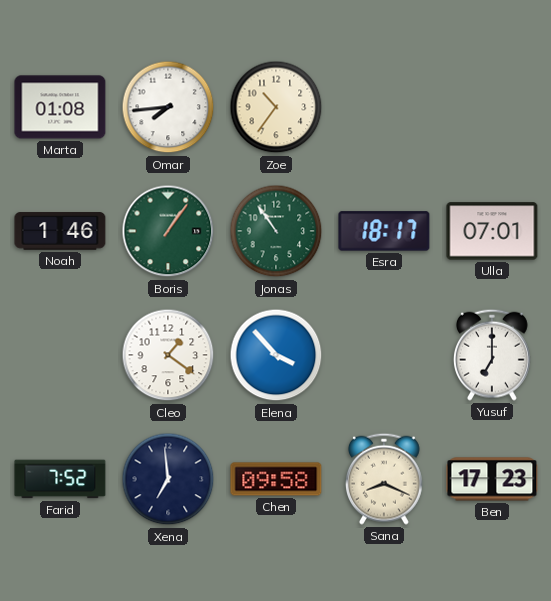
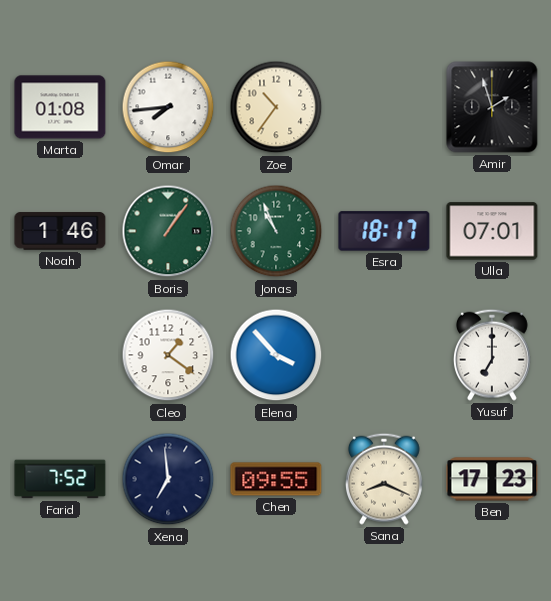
Amir: none -> 1:57
Jonas: 10:54 -> 10:56
Chen: 09:58 -> 09:55
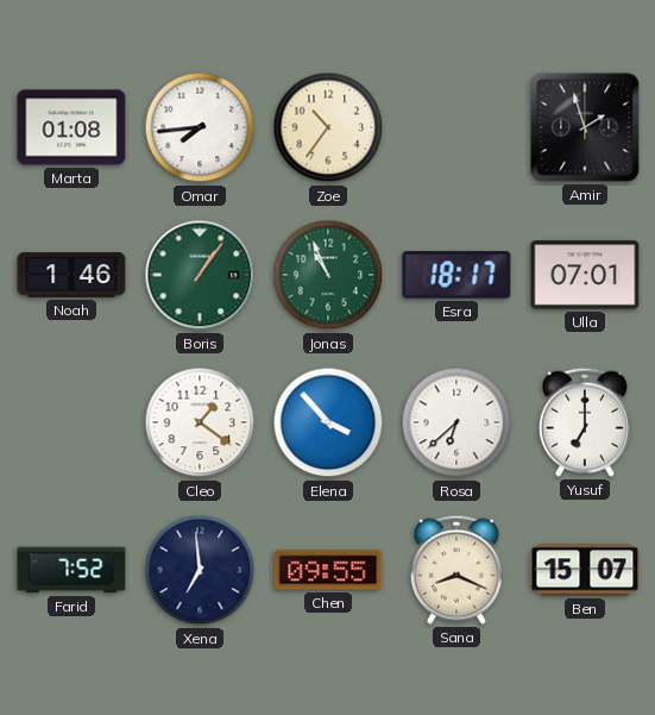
Rosa: none -> 6:38
Ben: 17:23 -> 15:07
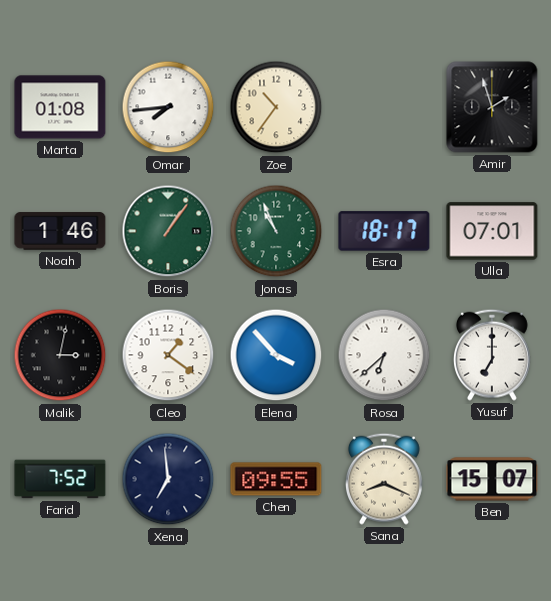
Malik: none -> 3:02
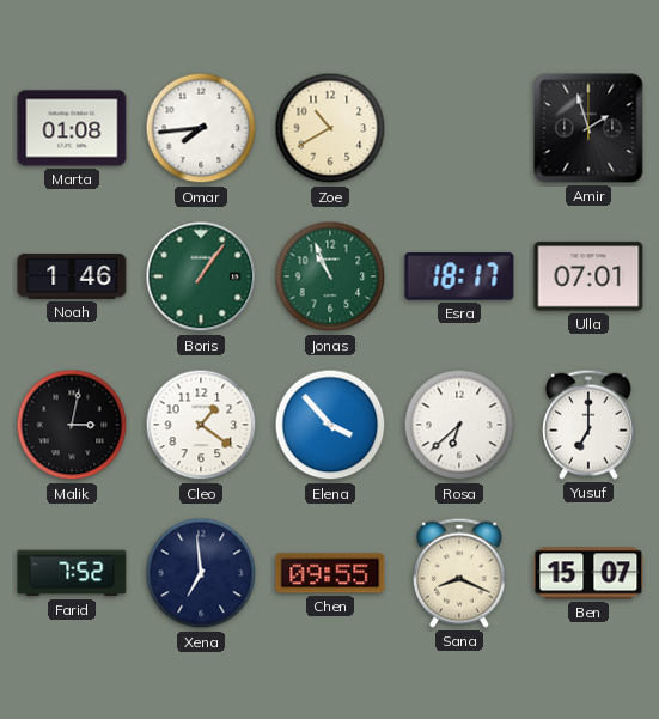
Zoe: 10:36 -> 10:40
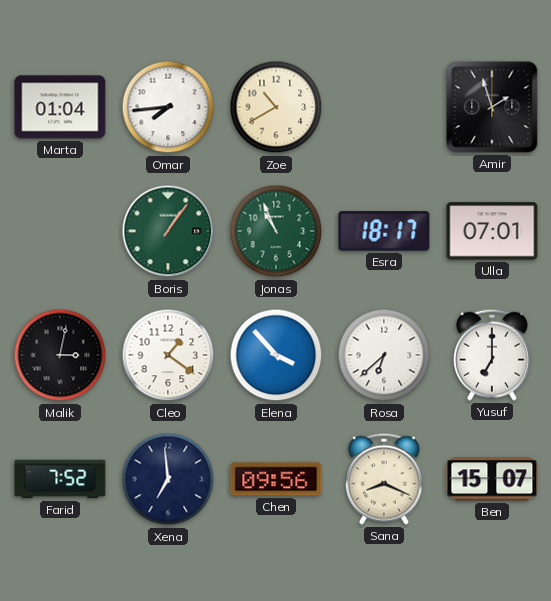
Marta: 01:08 -> 01:04
Noah: 1:46 -> none
Chen: 09:55 -> 09:56
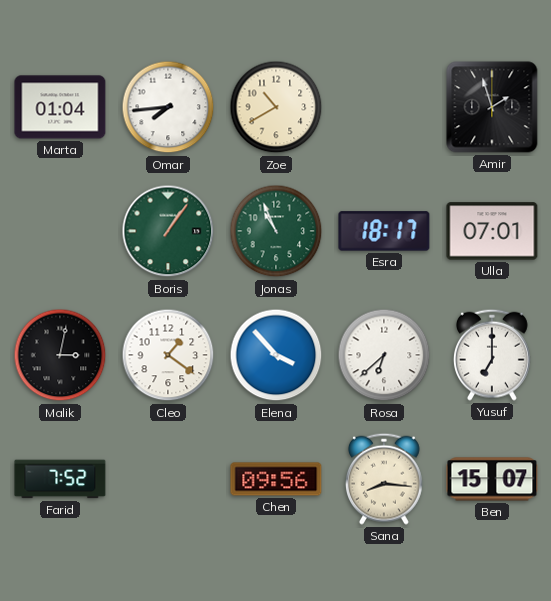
Xena: 6:59 -> none
Sana: 8:19 -> 8:16
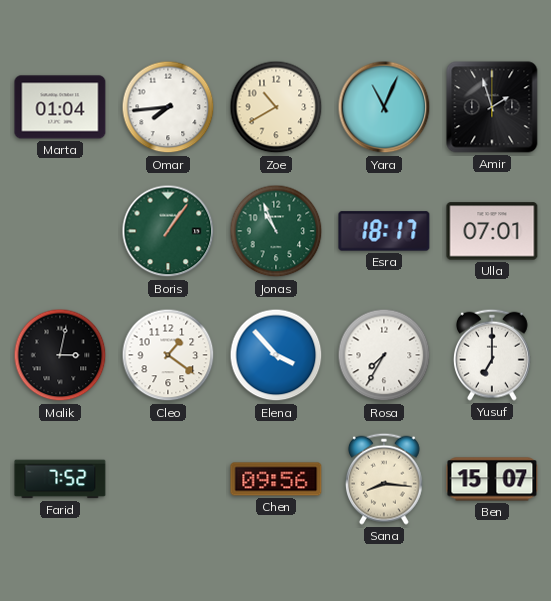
Yara: none -> 11:04
Rosa: 6:38 -> 7:35
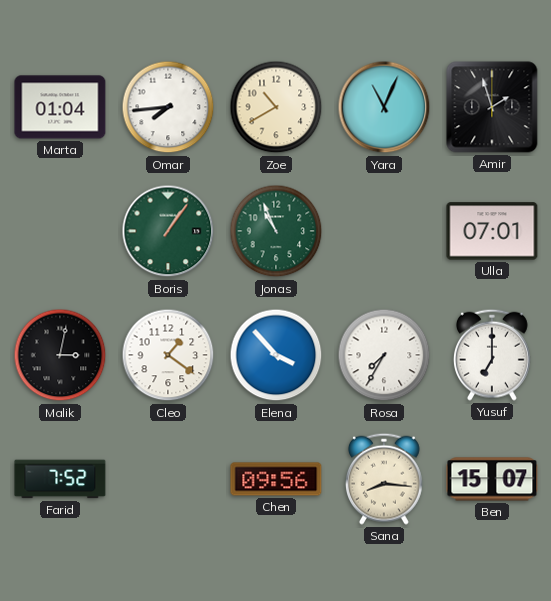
Esra: 18:17 -> none
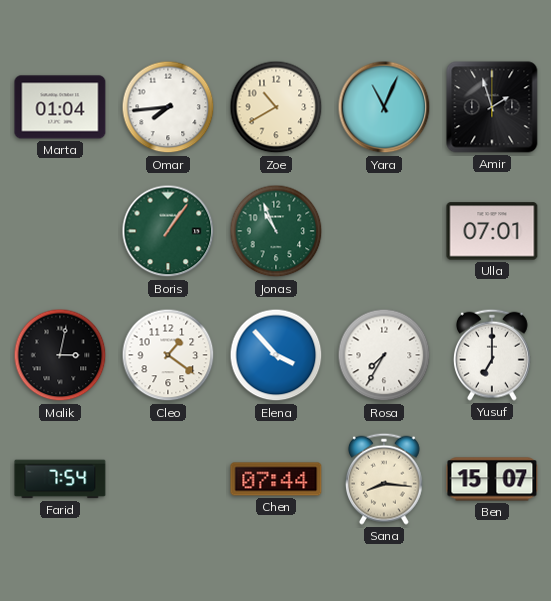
Farid: 7:52 -> 7:54
Chen: 09:56 -> 07:44
